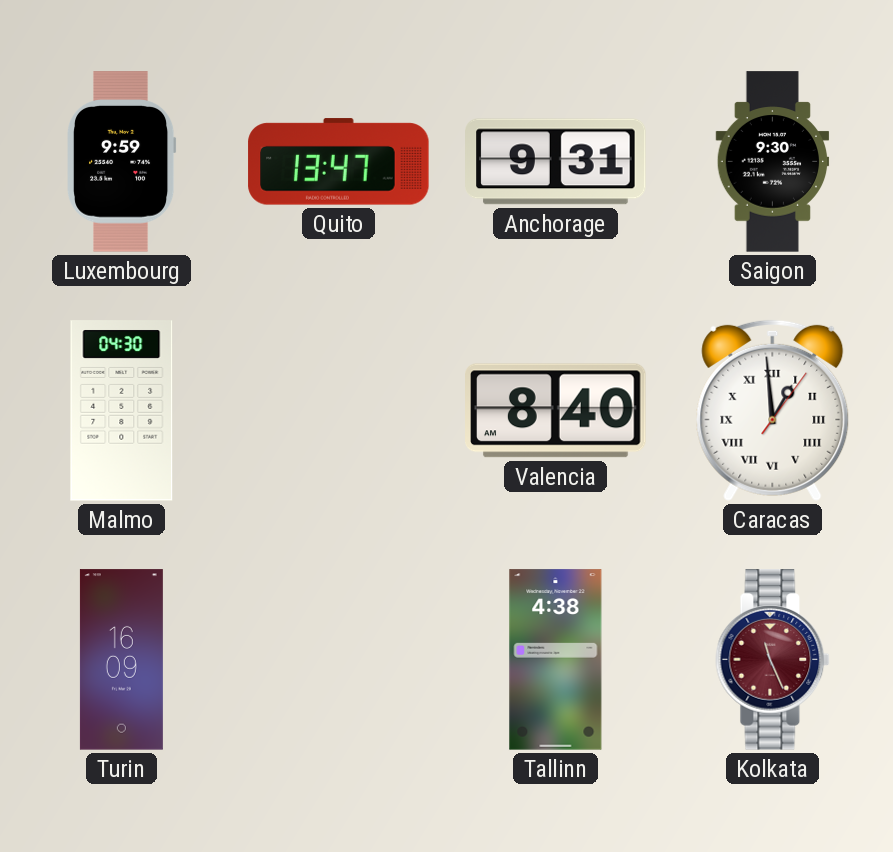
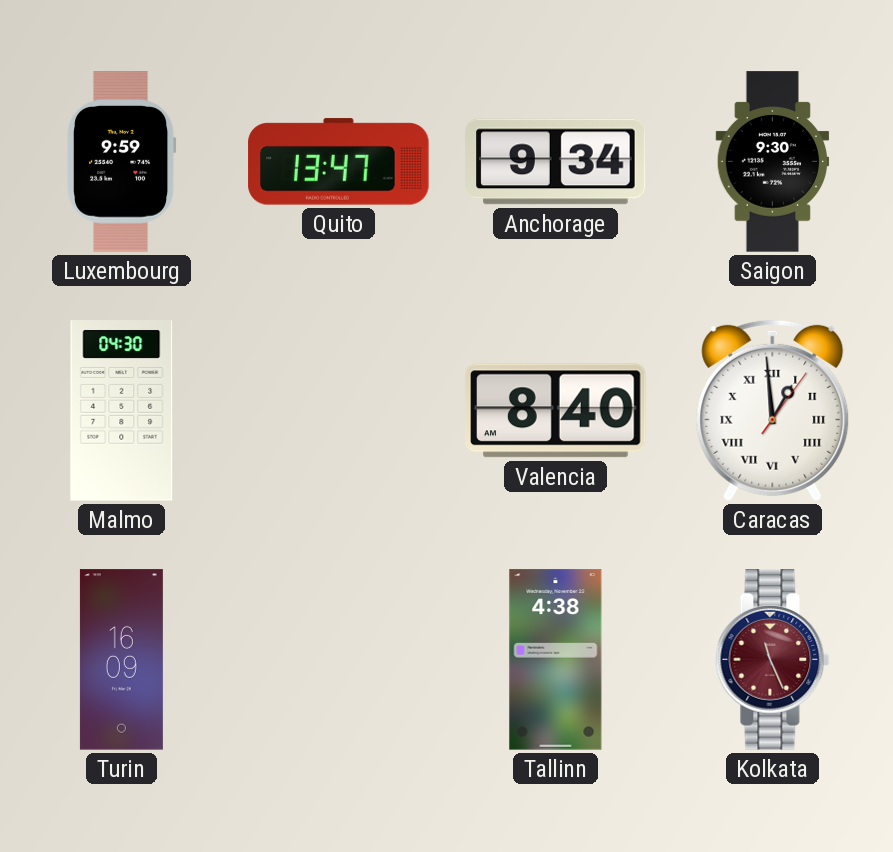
Anchorage: 9:31 -> 9:34
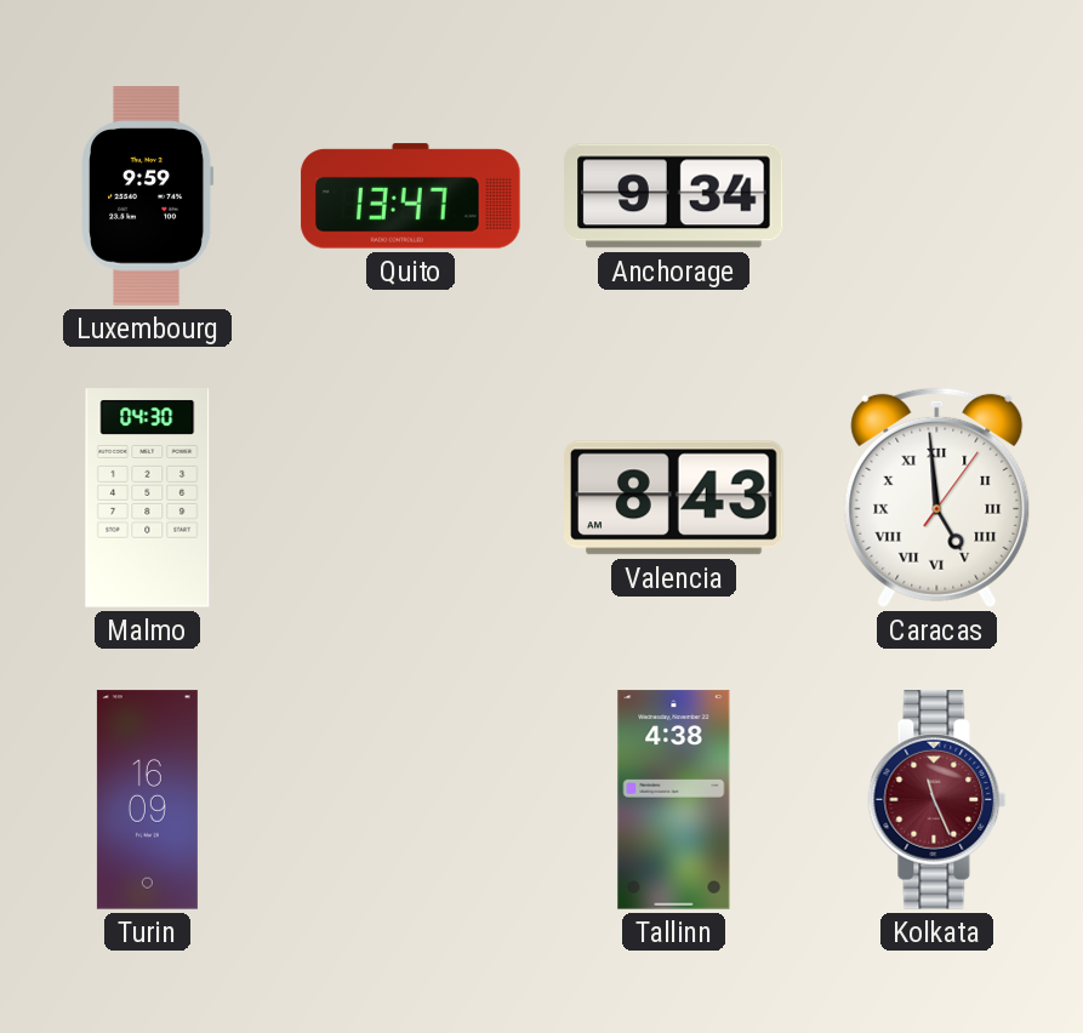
Saigon: 9:30 -> none
Valencia: 8:40 -> 8:43
Caracas: 12:59 -> 4:59
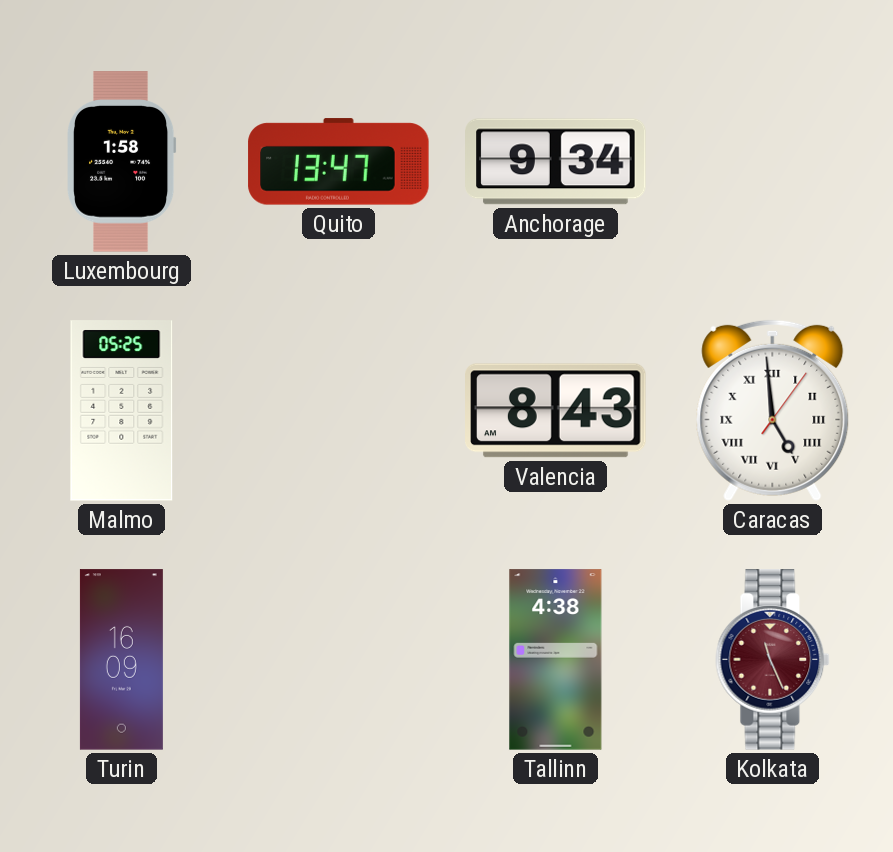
Luxembourg: 9:59 -> 1:58
Malmo: 04:30 -> 05:25
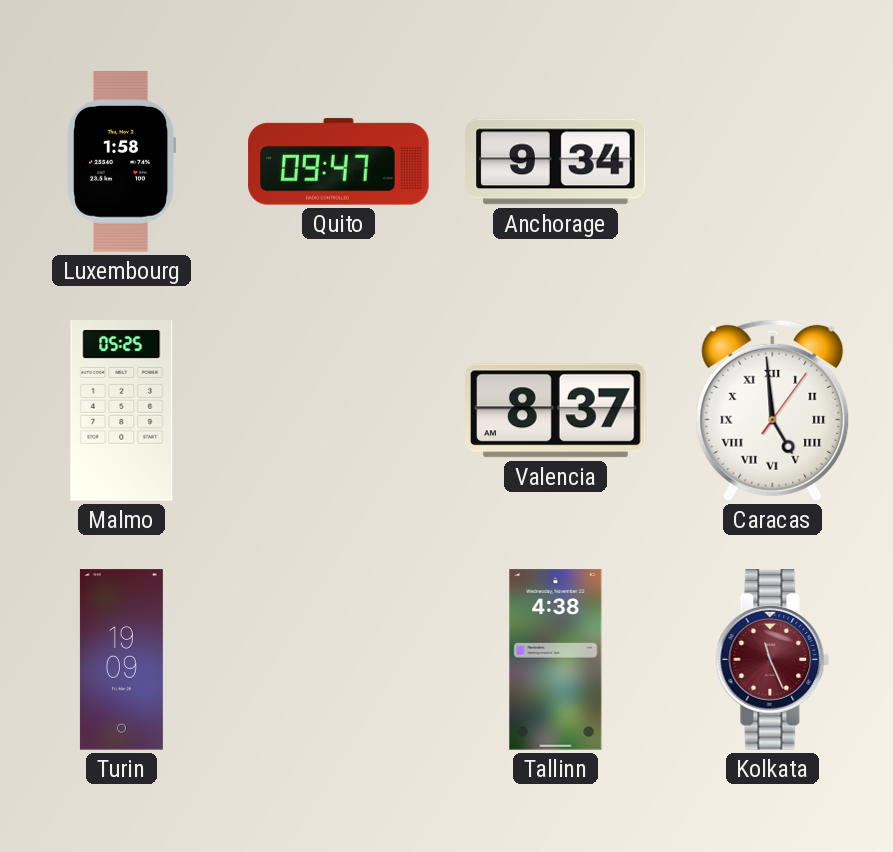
Quito: 13:47 -> 09:47
Valencia: 8:43 -> 8:37
Turin: 16:09 -> 19:09
